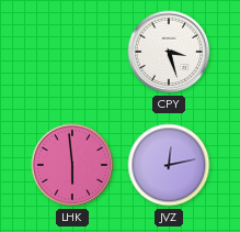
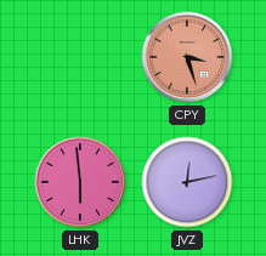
CPY dial: white -> salmon
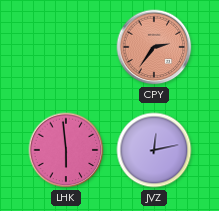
CPY: 3:27 -> 2:36
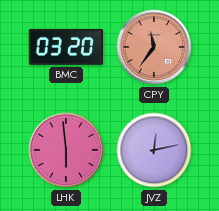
BMC: none -> 03:20
CPY: 2:36 -> 11:36
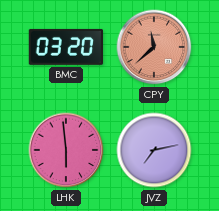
CPY: 11:36 -> 11:38
JVZ: 12:13 -> 7:13
